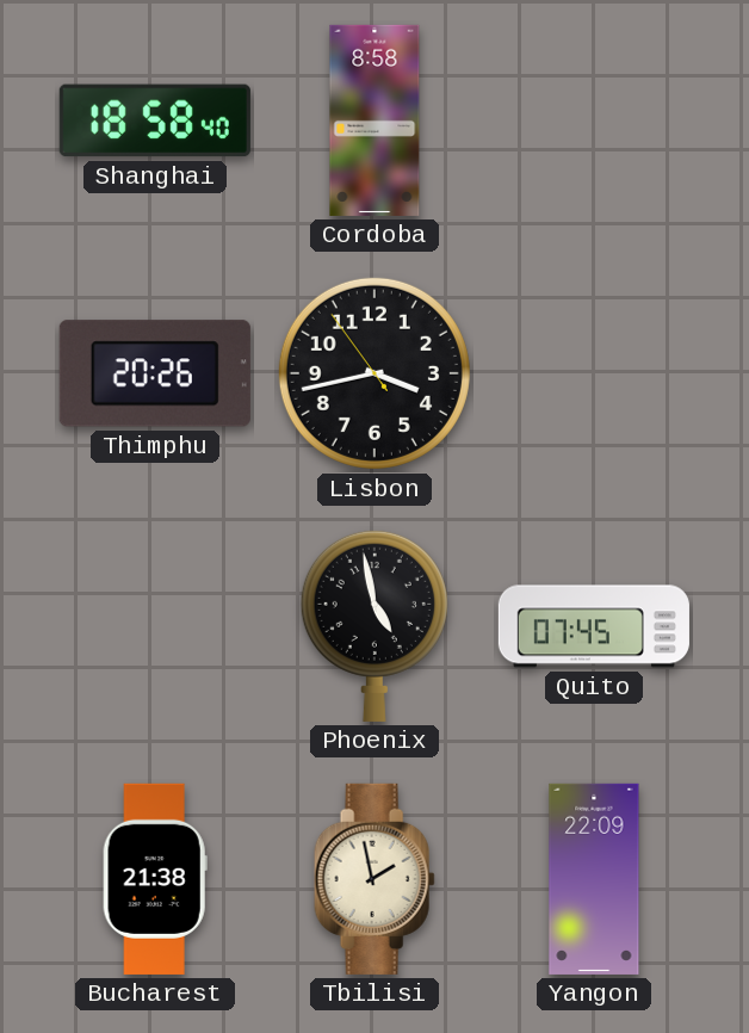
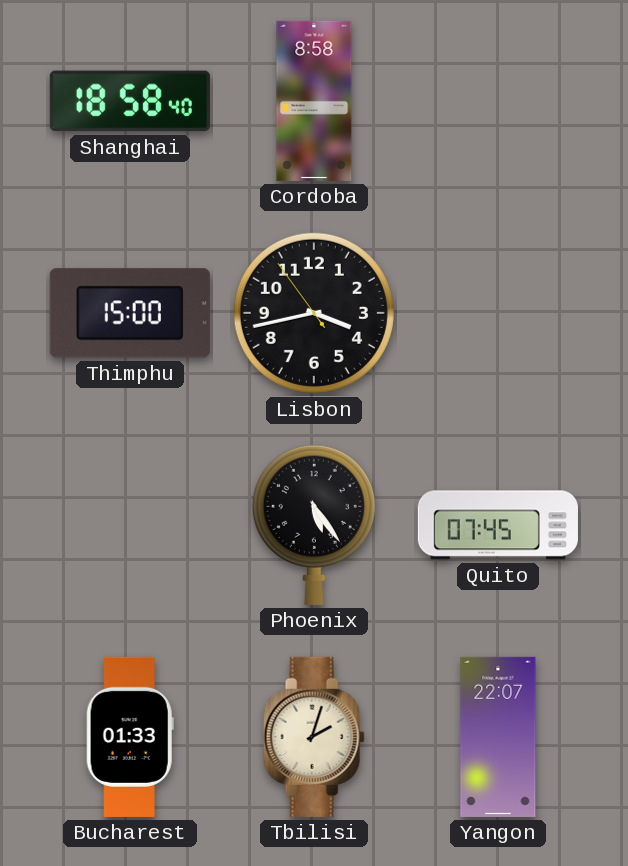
Thimphu: 20:26 -> 15:00
Phoenix: 4:58 -> 5:24
Bucharest: 21:38 -> 01:33
Tbilisi: 1:58 -> 2:03
Yangon: 22:09 -> 22:07
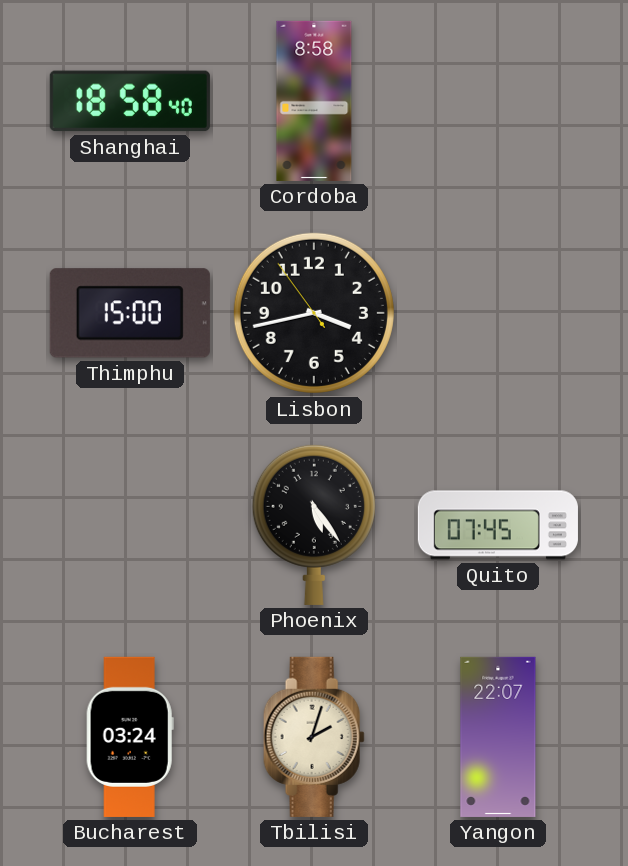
Bucharest: 01:33 -> 03:24
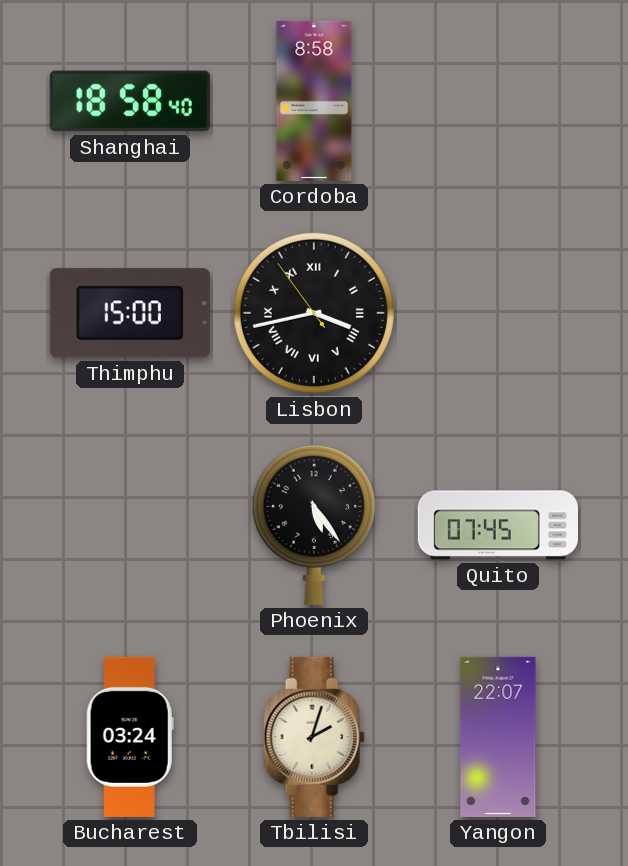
Lisbon numerals: Arabic -> Roman
